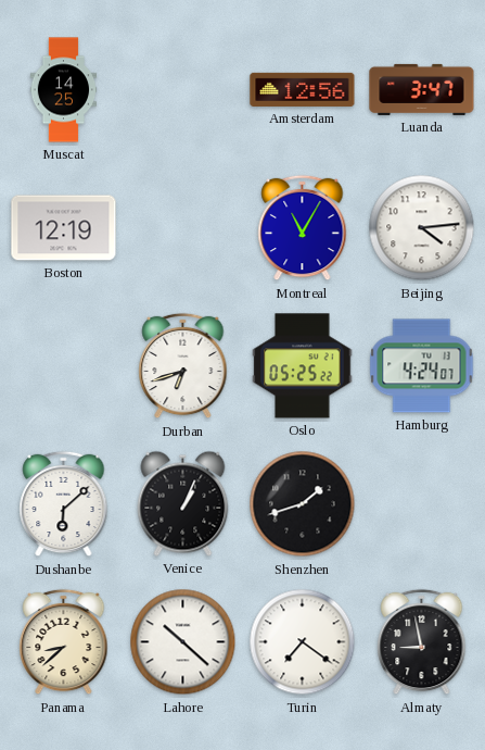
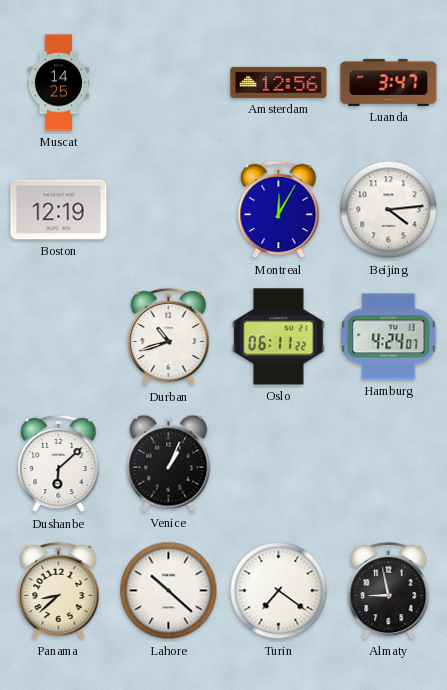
Montreal: 11:05 -> 12:05
Durban: 6:42 -> 10:42
Oslo: 05:25 -> 06:11
Shenzhen: 1:42 -> none
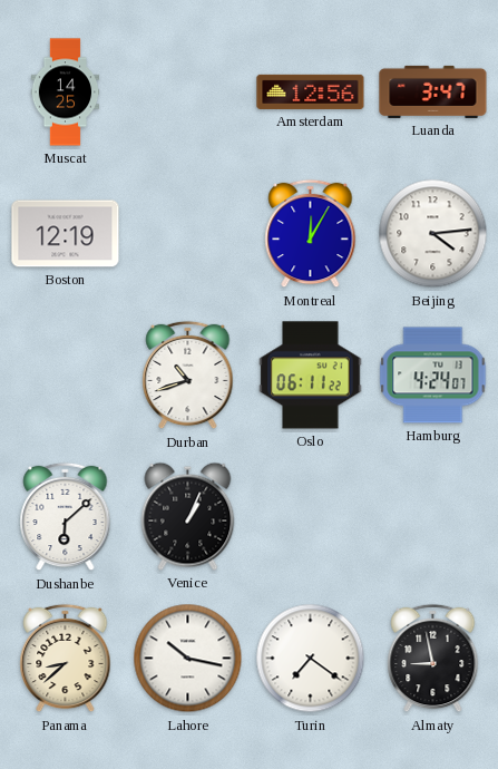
Lahore: 10:22 -> 10:17
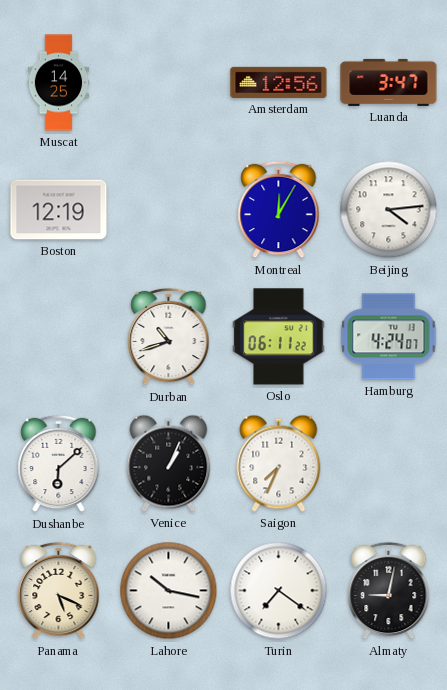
Saigon: none -> 7:34
Panama: 8:38 -> 5:19
Almaty: 8:58 -> 9:02
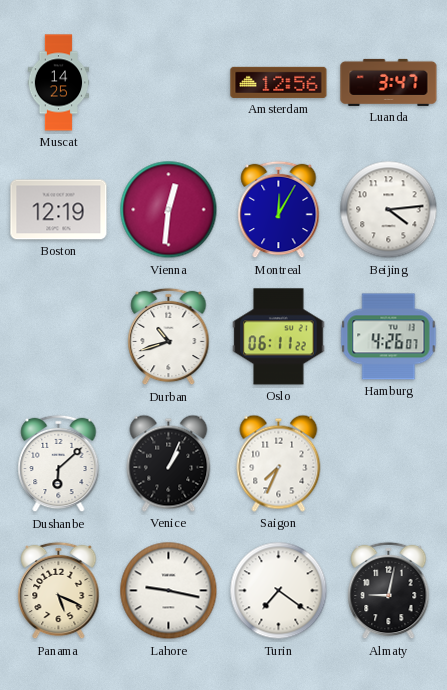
Vienna: none -> 12:31
Hamburg: 4:24 -> 4:26
Lahore: 10:17 -> 9:17
